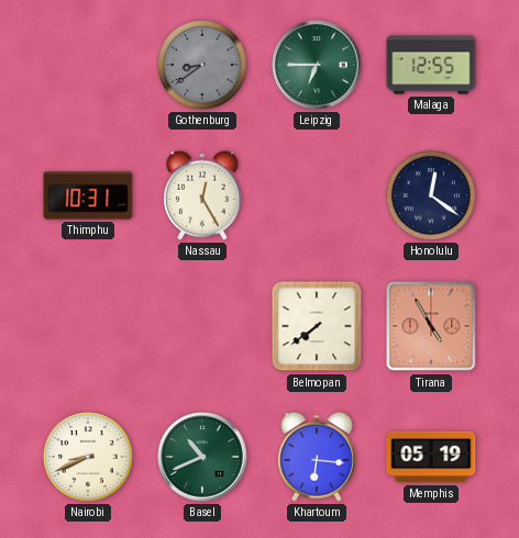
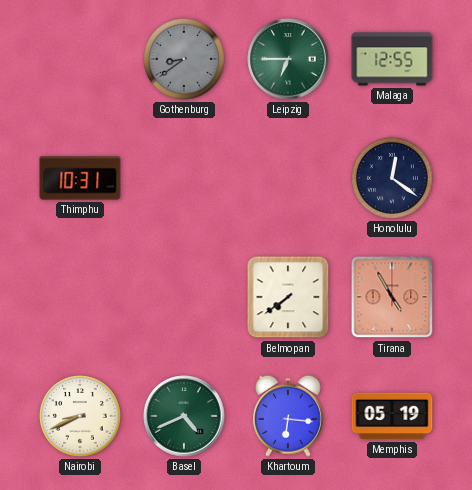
Nassau: 12:25 -> none
Basel: 10:41 -> 4:41
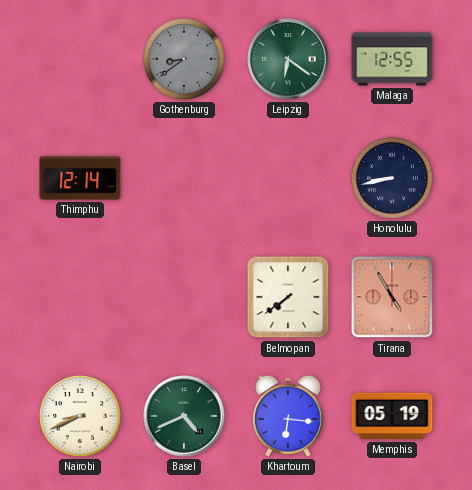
Leipzig: 6:45 -> 6:21
Thimphu: 10:31 -> 12:14
Honolulu: 12:21 -> 8:43
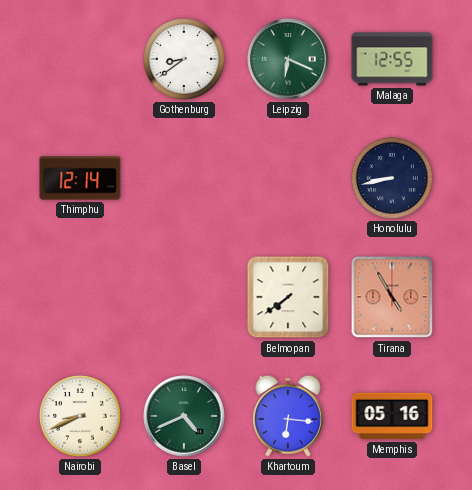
Gothenburg dial: grey -> white
Leipzig: 6:21 -> 6:19
Memphis: 05:19 -> 05:16
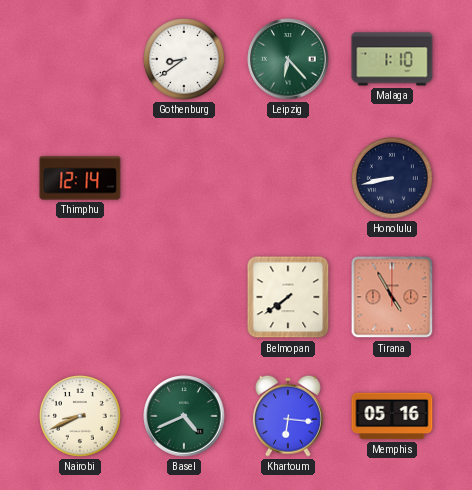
Leipzig: 6:19 -> 6:23
Malaga: 12:55 -> 1:10
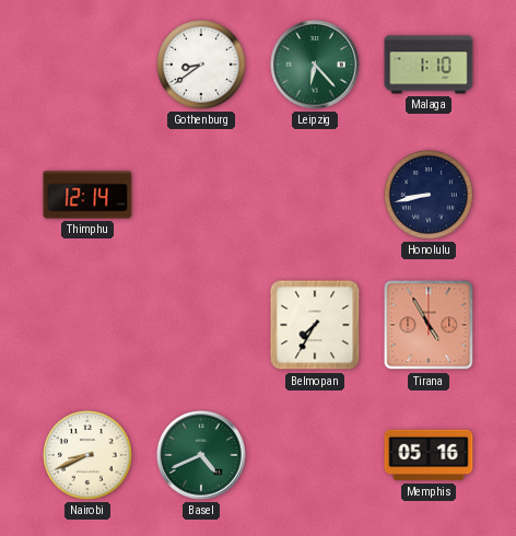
Belmopan: 7:39 -> 7:35
Khartoum: 6:16 -> none
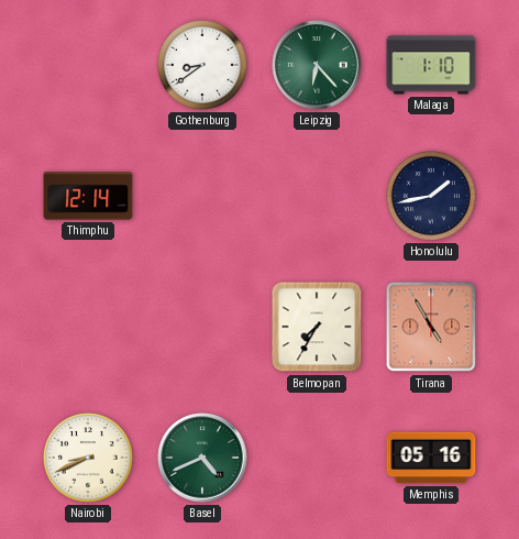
Honolulu: 8:43 -> 1:43
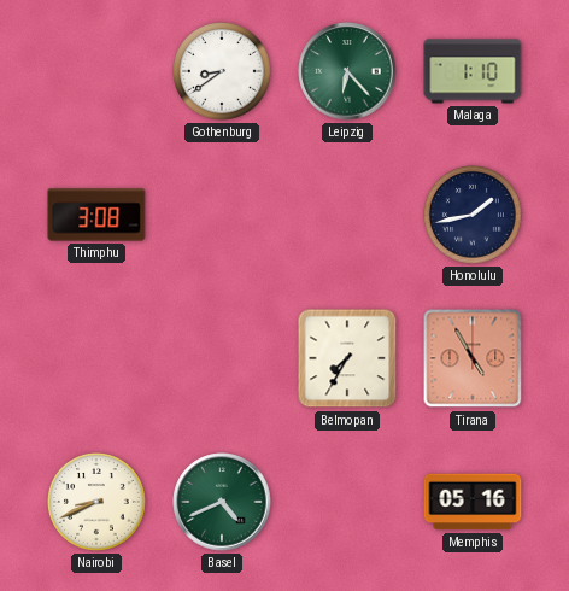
Thimphu: 12:14 -> 3:08
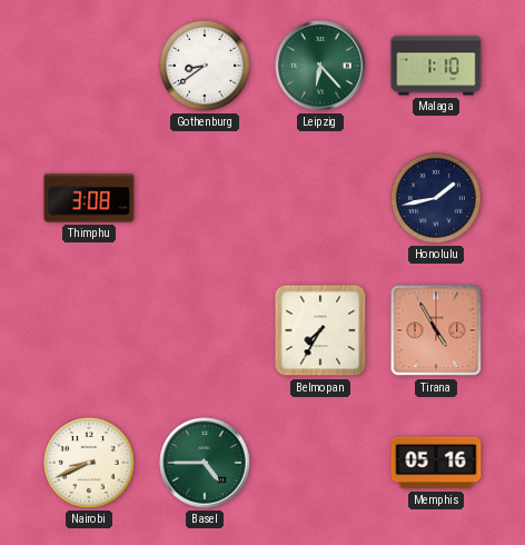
Basel: 4:41 -> 4:45
